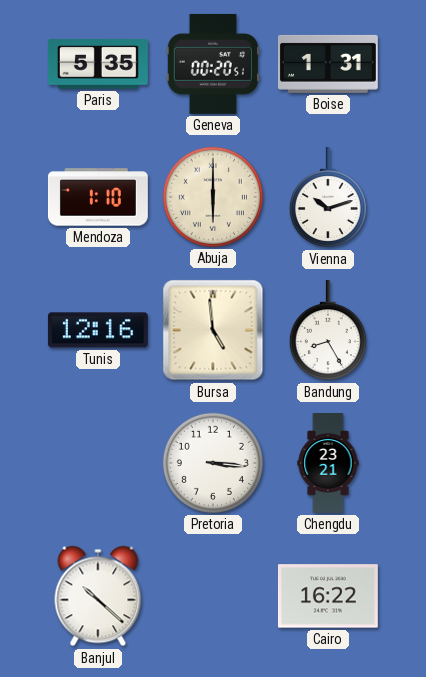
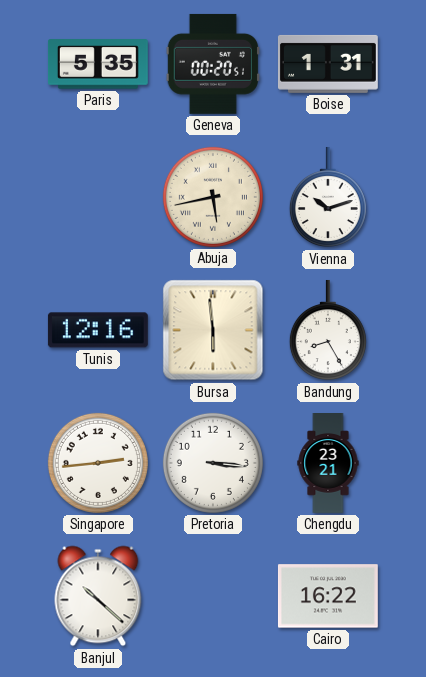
Mendoza: 1:10 -> none
Abuja: 6:00 -> 5:43
Bursa: 4:59 -> 5:59
Singapore: none -> 2:44
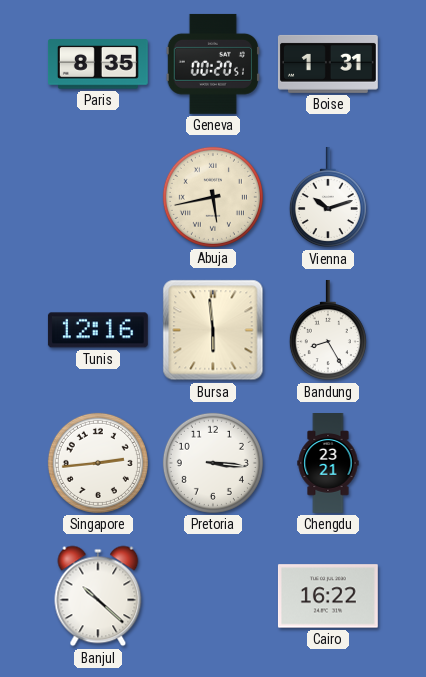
Paris: 5:35 -> 8:35
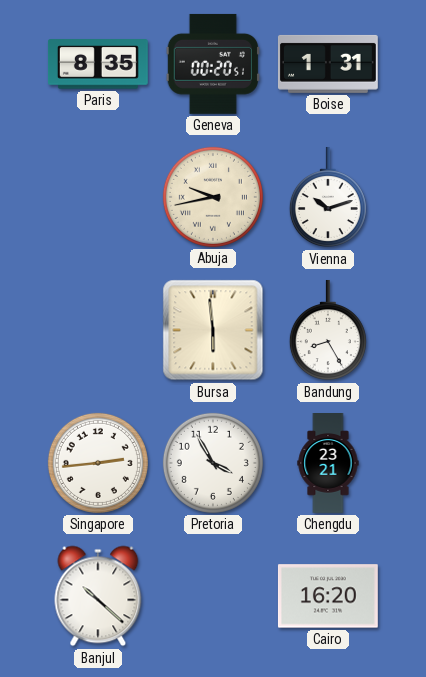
Abuja: 5:43 -> 9:43
Tunis: 12:16 -> none
Pretoria: 3:16 -> 3:55
Cairo: 16:22 -> 16:20
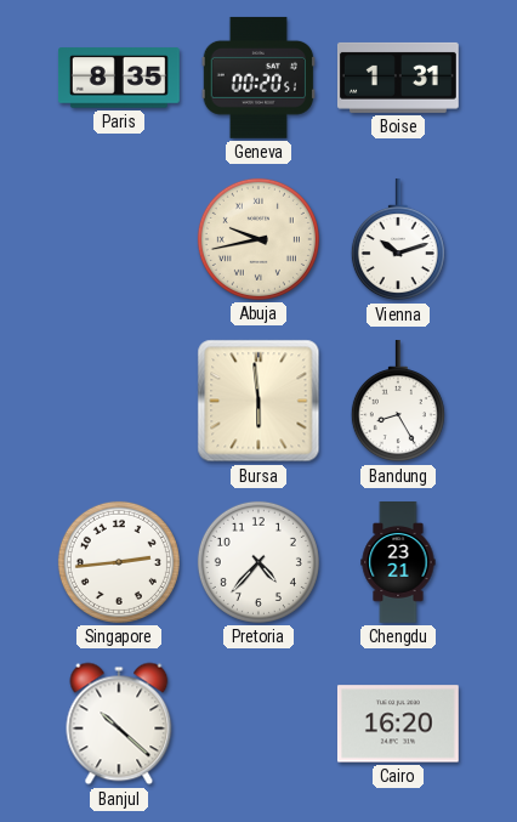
Pretoria: 3:55 -> 4:37
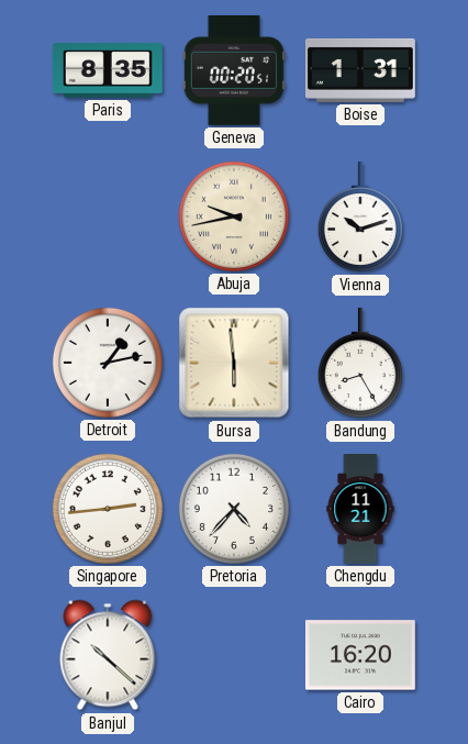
Detroit: none -> 1:13
Chengdu: 23:21 -> 11:21
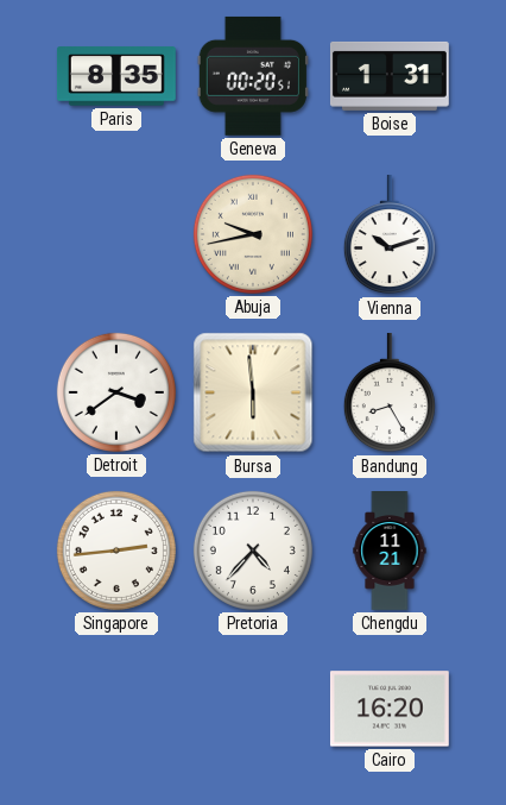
Detroit: 1:13 -> 3:39
Banjul: 10:22 -> none
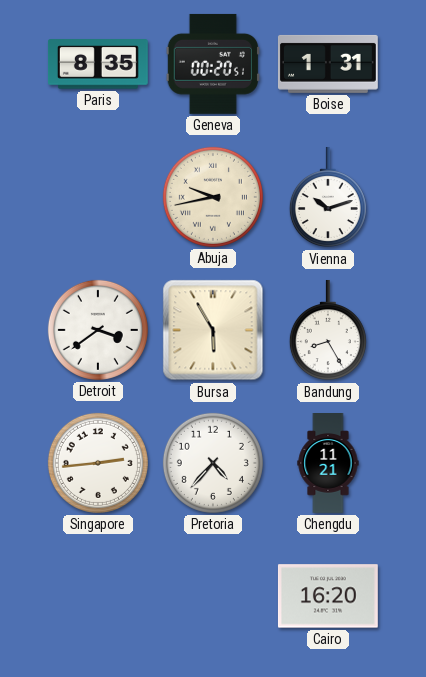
Bursa: 5:59 -> 5:55
